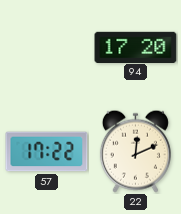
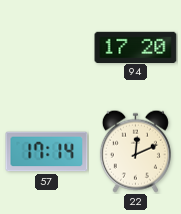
57: 17:22 -> 17:14
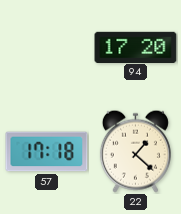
57: 17:14 -> 17:18
22: 12:11 -> 1:22
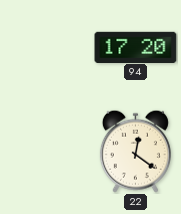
57: 17:18 -> none
22: 1:22 -> 12:21
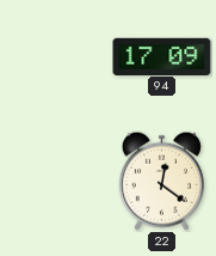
94: 17:20 -> 17:09
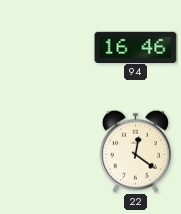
94: 17:09 -> 16:46
